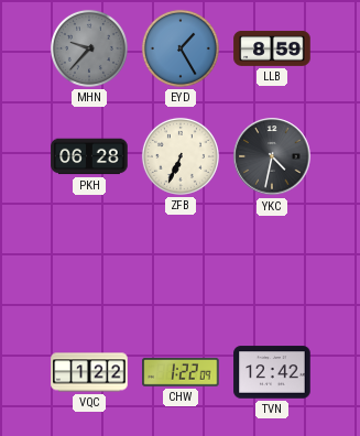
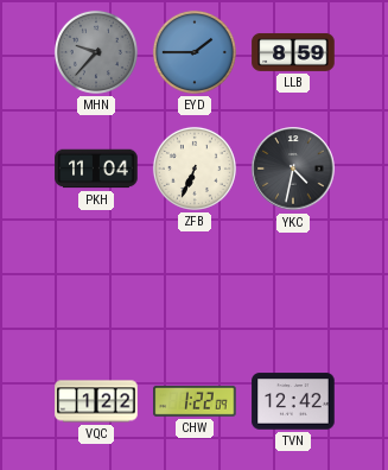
EYD: 1:25 -> 1:45
PKH: 06:28 -> 11:04
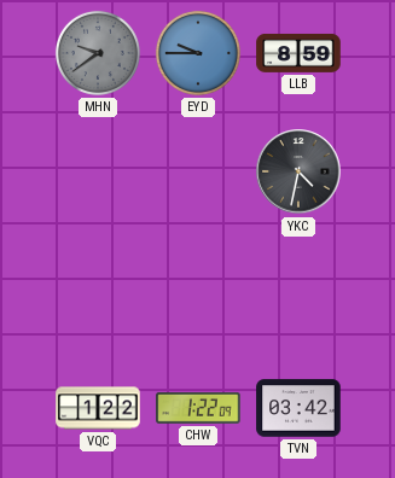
MHN: 9:37 -> 9:39
EYD: 1:45 -> 9:45
PKH: 11:04 -> none
ZFB: 6:34 -> none
TVN: 12:42 -> 03:42
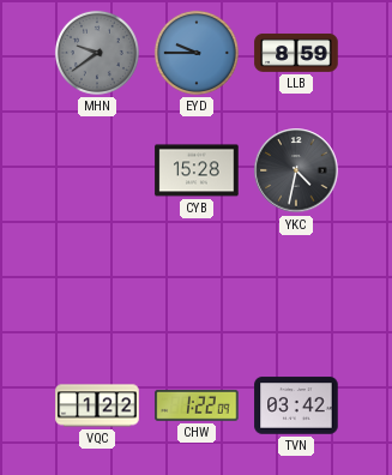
CYB: none -> 15:28
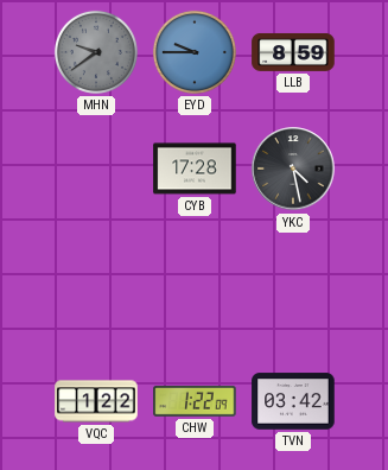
CYB: 15:28 -> 17:28
YKC: 4:32 -> 4:28
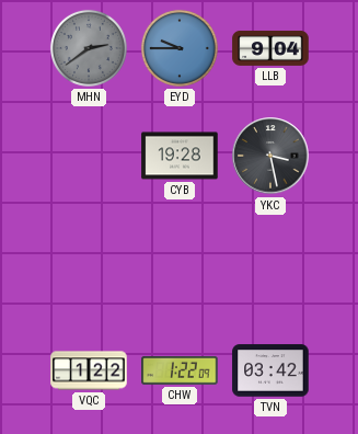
MHN: 9:39 -> 2:39
LLB: 8:59 -> 9:04
CYB: 17:28 -> 19:28
YKC: 4:28 -> 3:28
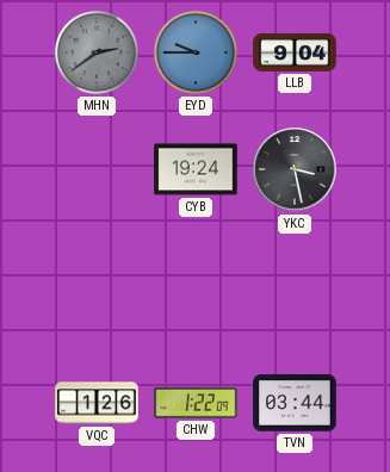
CYB: 19:28 -> 19:24
VQC: 1:22 -> 1:26
TVN: 03:42 -> 03:44
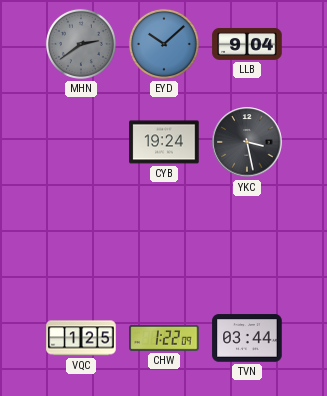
EYD: 9:45 -> 10:08
VQC: 1:26 -> 1:25
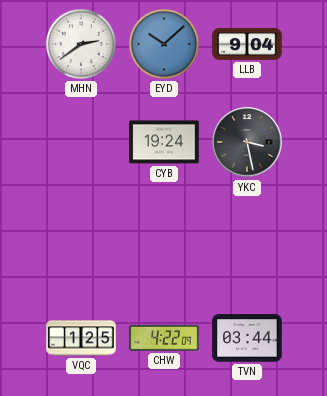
MHN dial: grey -> white
CHW: 1:22 -> 4:22
